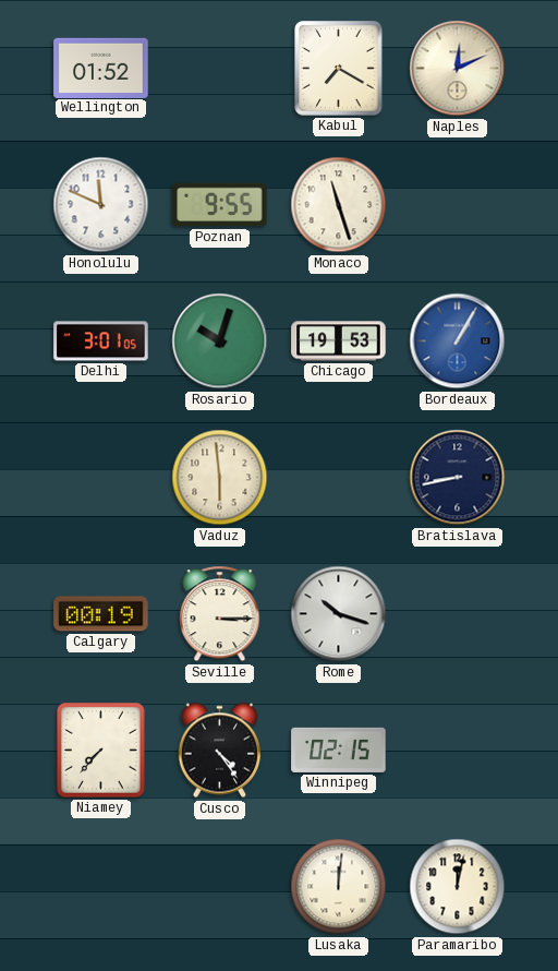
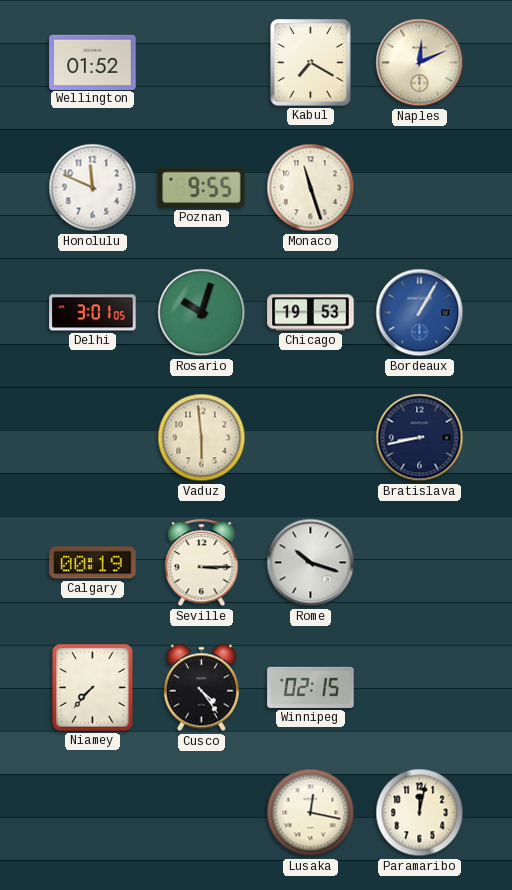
Lusaka: 12:01 -> 12:17
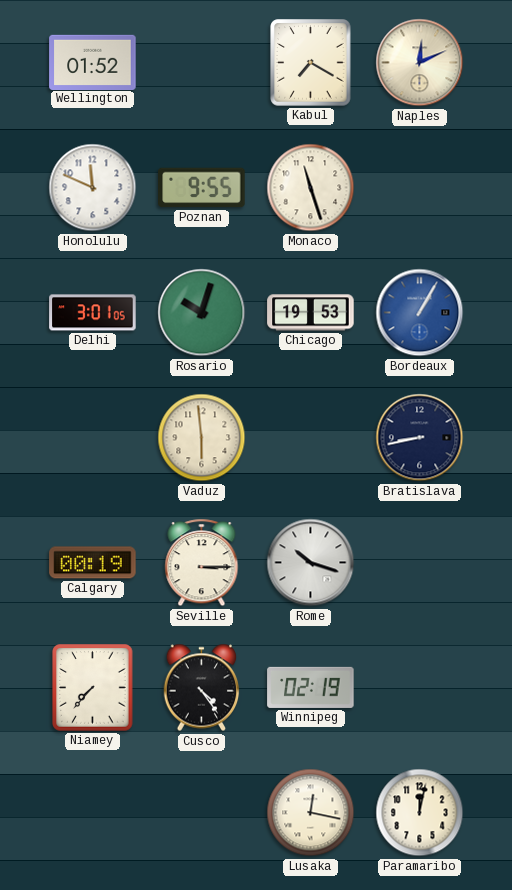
Winnipeg: 02:15 -> 02:19
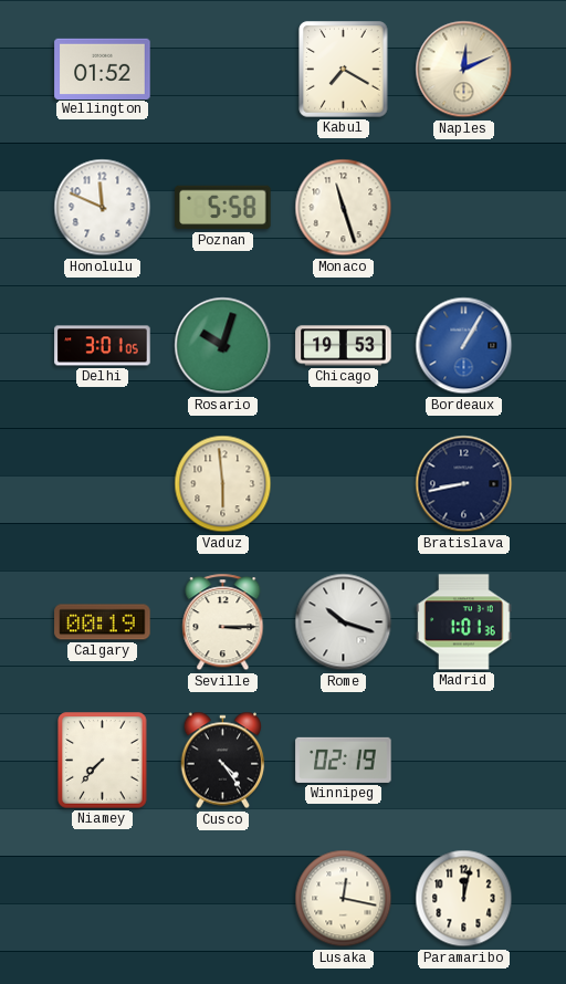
Poznan: 9:55 -> 5:58
Madrid: none -> 1:01
